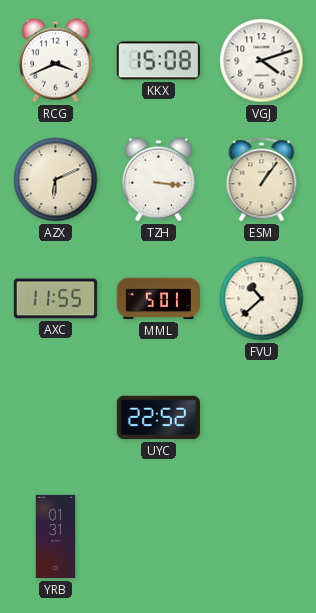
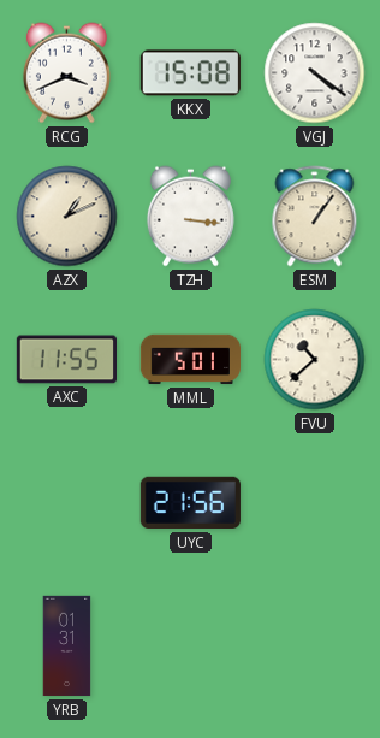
VGJ: 4:12 -> 4:21
AZX: 6:11 -> 1:11
UYC: 22:52 -> 21:56
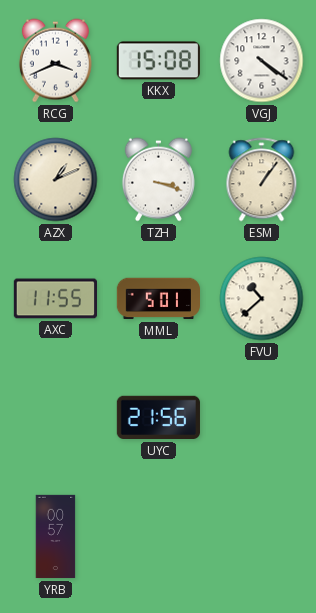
TZH: 3:16 -> 3:18
YRB: 01:31 -> 00:57
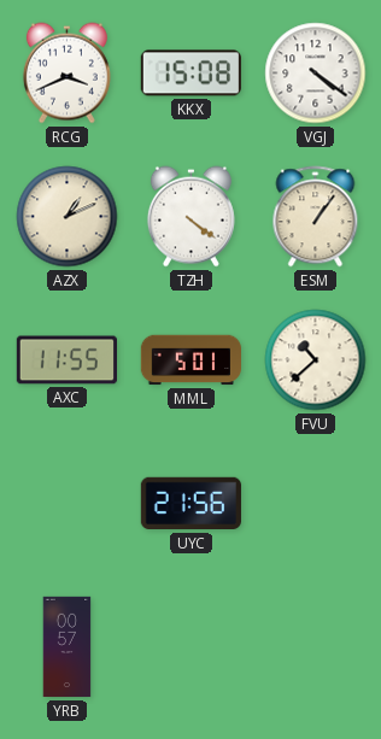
TZH: 3:18 -> 4:21
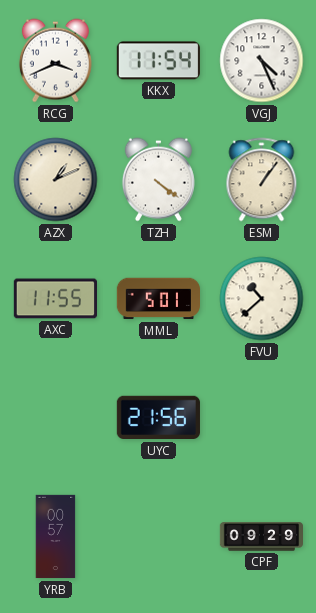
KKX: 15:08 -> 11:54
VGJ: 4:21 -> 4:26
CPF: none -> 09:29
